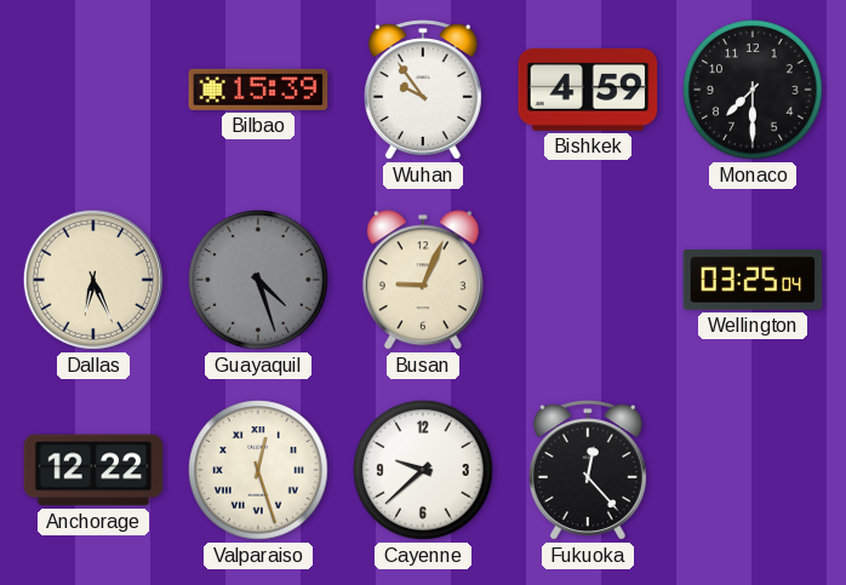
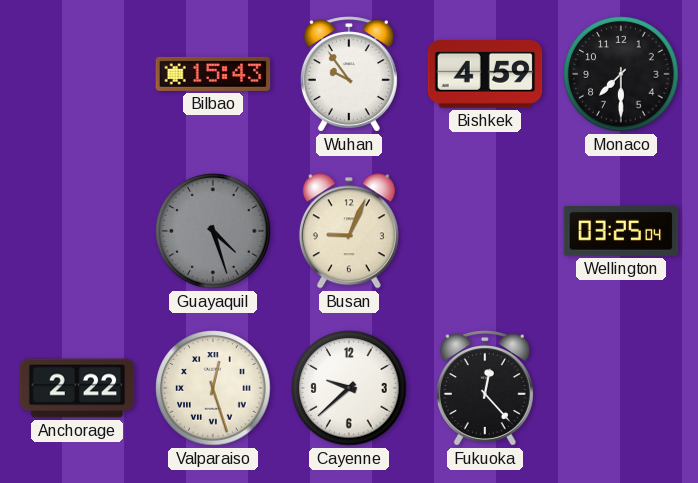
Bilbao: 15:39 -> 15:43
Dallas: 6:26 -> none
Anchorage: 12:22 -> 2:22
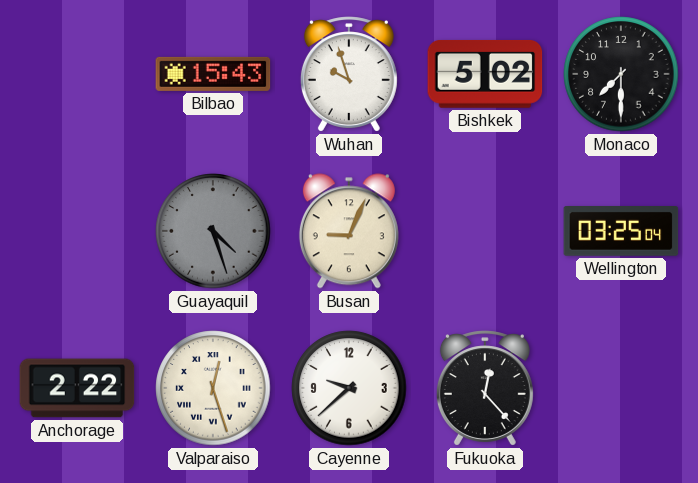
Wuhan: 9:54 -> 9:57
Bishkek: 4:59 -> 5:02
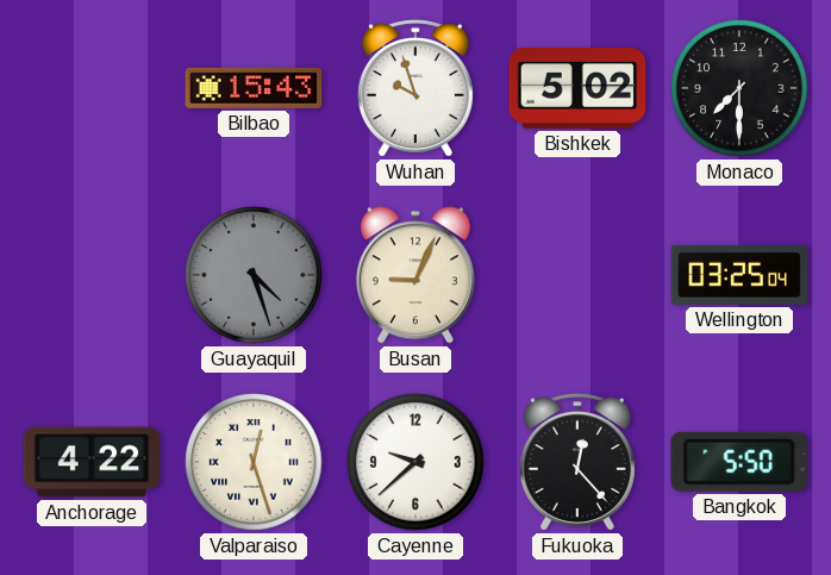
Anchorage: 2:22 -> 4:22
Bangkok: none -> 5:50
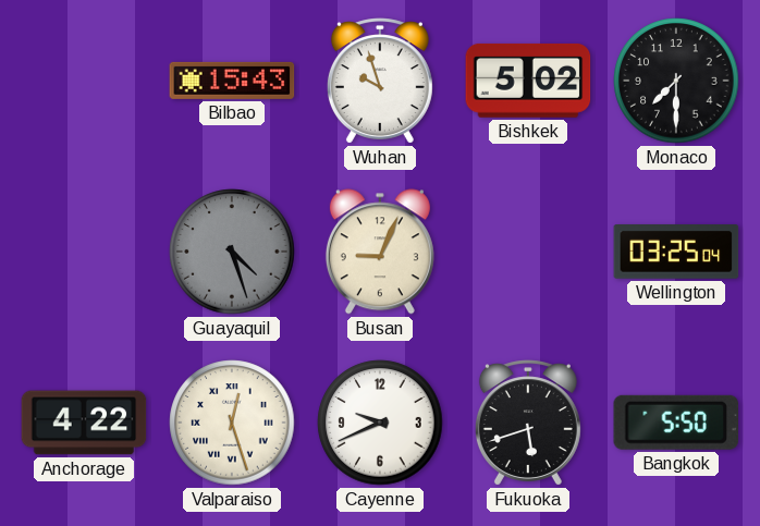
Cayenne: 9:38 -> 9:41
Fukuoka: 12:23 -> 5:42
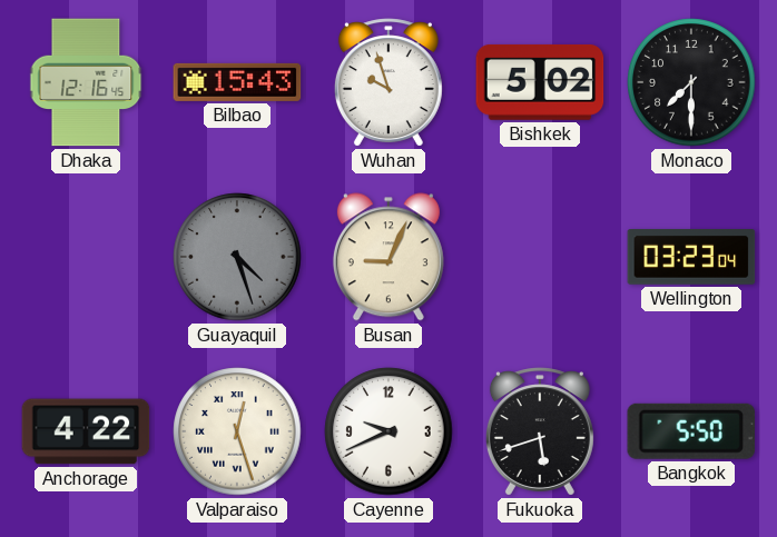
Dhaka: none -> 12:16
Wellington: 03:25 -> 03:23
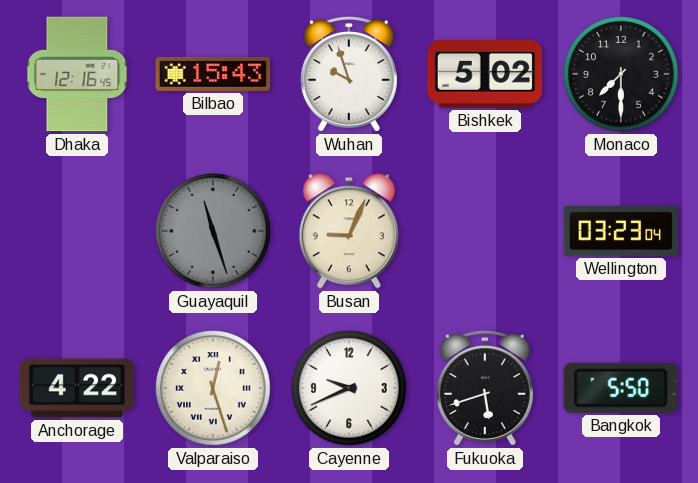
Guayaquil: 4:27 -> 11:27
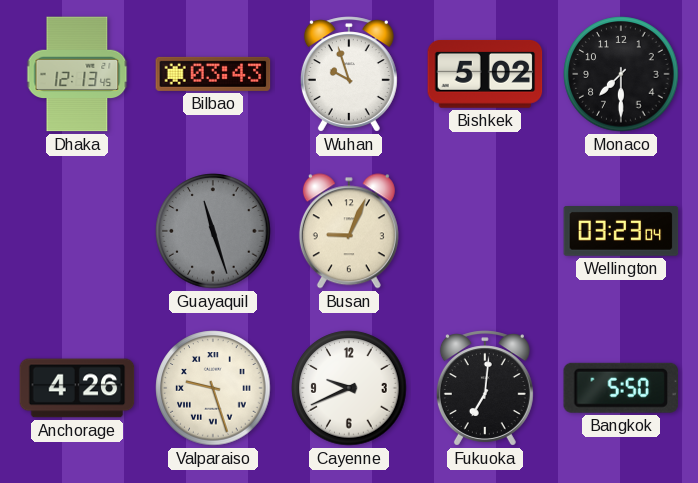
Dhaka: 12:16 -> 12:13
Bilbao: 15:43 -> 03:43
Anchorage: 4:22 -> 4:26
Valparaiso: 12:27 -> 9:27
Fukuoka: 5:42 -> 7:01
